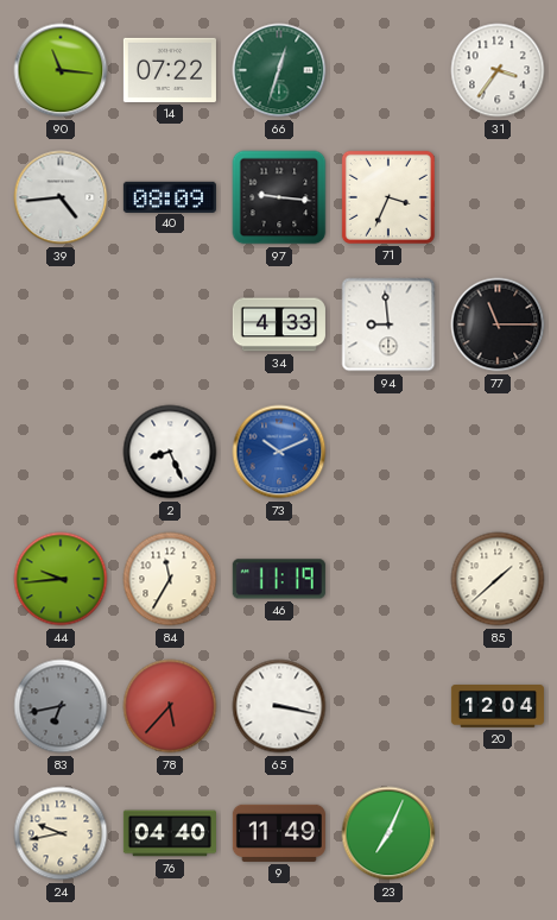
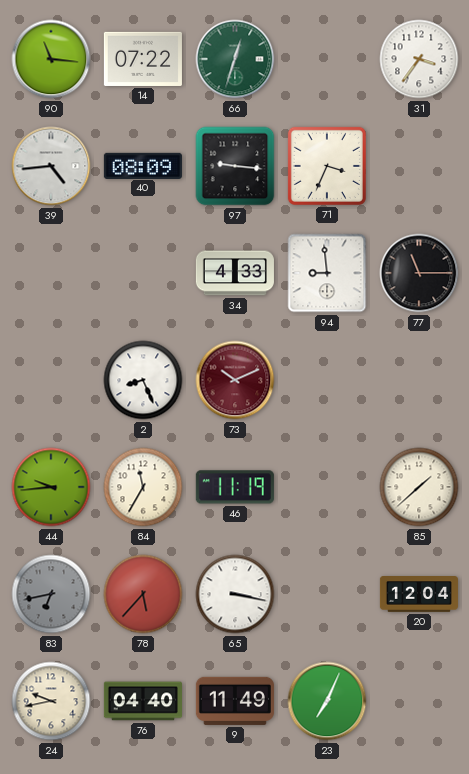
73 dial: blue -> burgundy
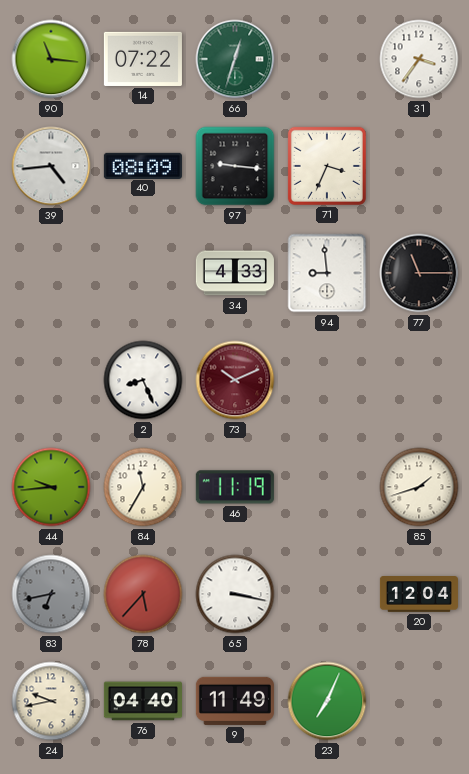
85: 1:38 -> 1:42
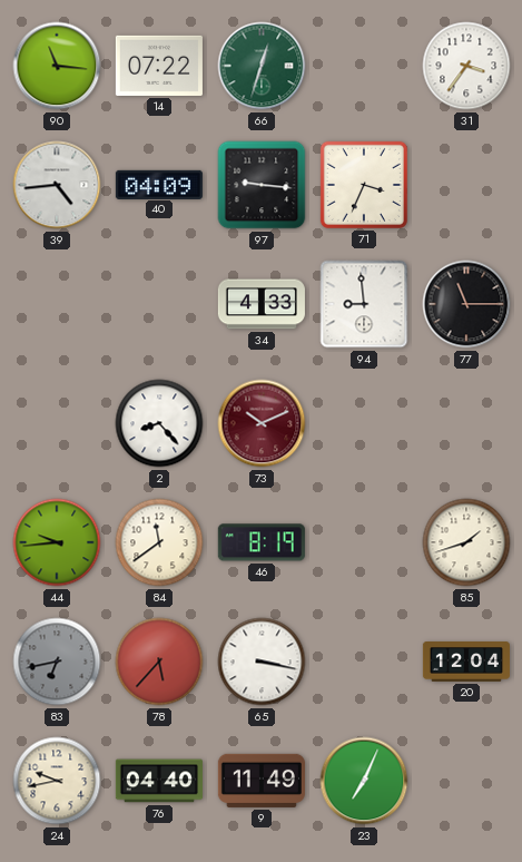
40: 08:09 -> 04:09
2: 8:26 -> 8:23
84: 11:35 -> 11:39
46: 11:19 -> 8:19
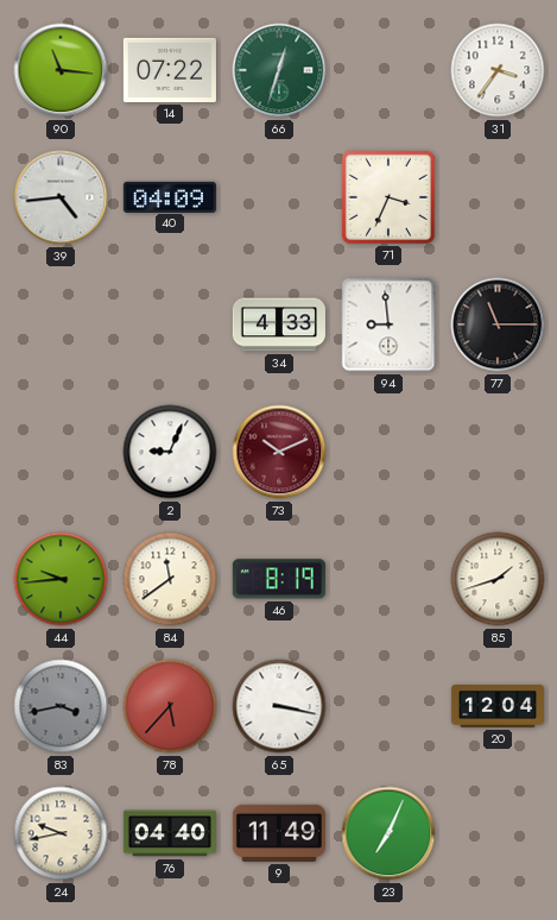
97: 9:16 -> none
2: 8:23 -> 9:04
83: 6:43 -> 3:43
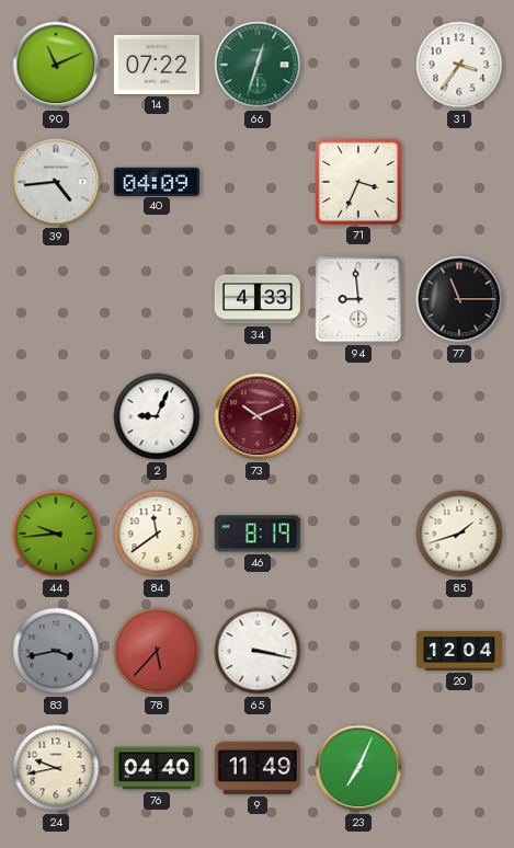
90: 11:16 -> 11:11
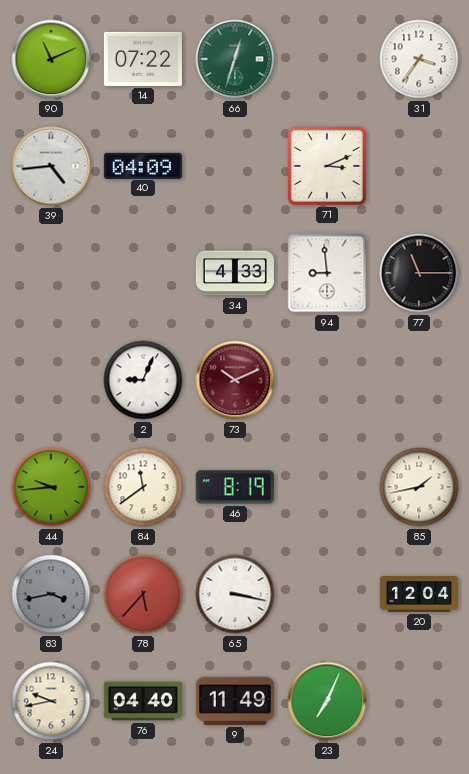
71: 3:34 -> 3:11
85: 1:42 -> 1:43
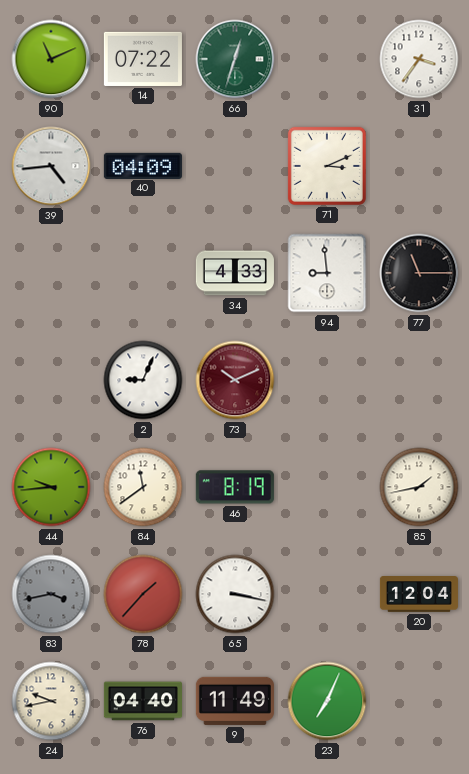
78: 5:37 -> 1:37
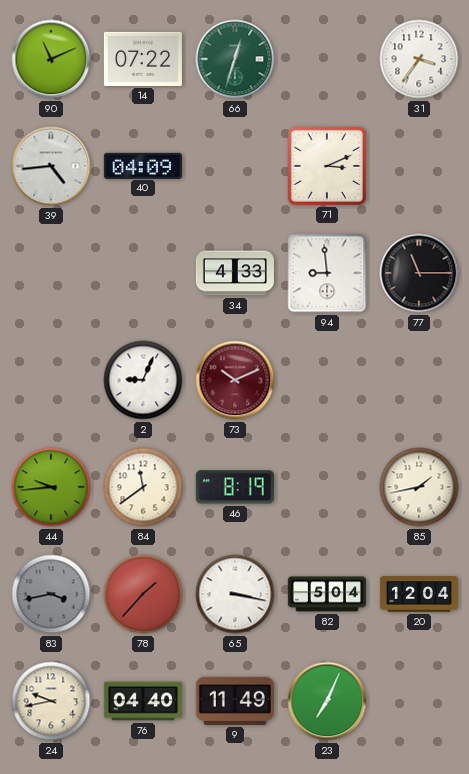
82: none -> 5:04
